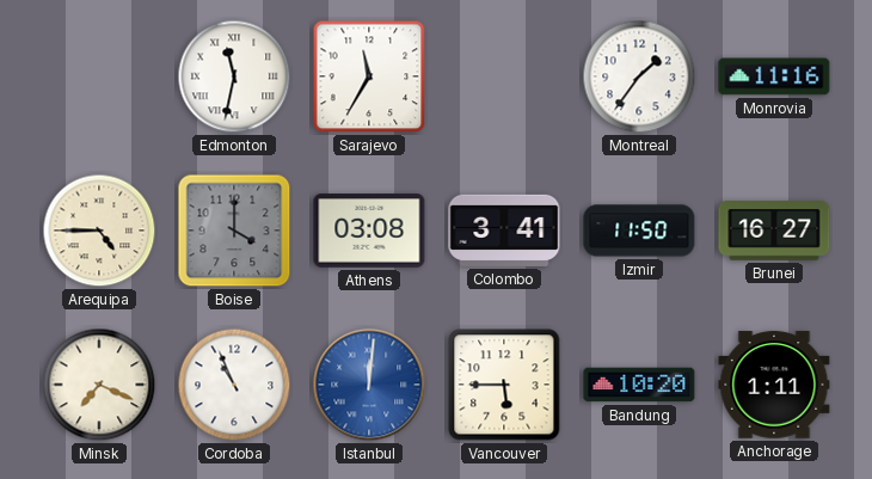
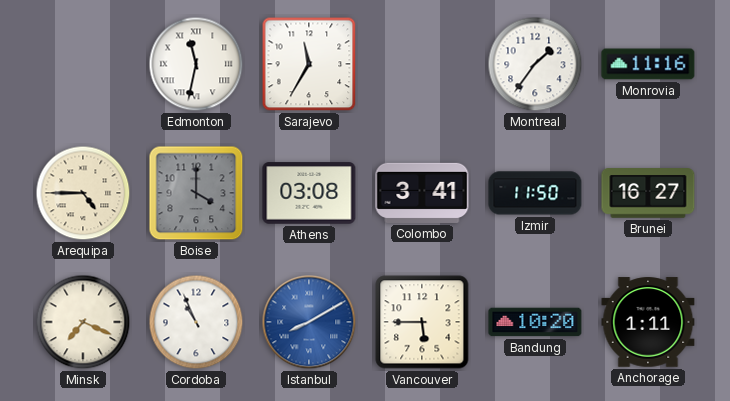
Istanbul: 12:01 -> 8:10
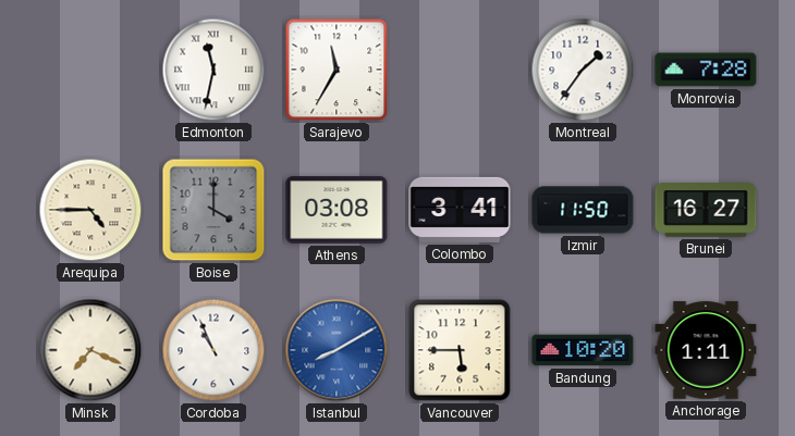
Monrovia: 11:16 -> 7:28
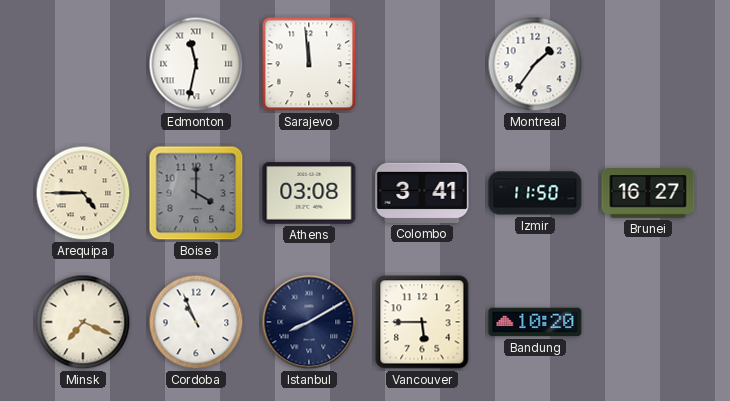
Sarajevo: 11:35 -> 11:59
Monrovia: 7:28 -> none
Istanbul dial: blue -> navy
Anchorage: 1:11 -> none
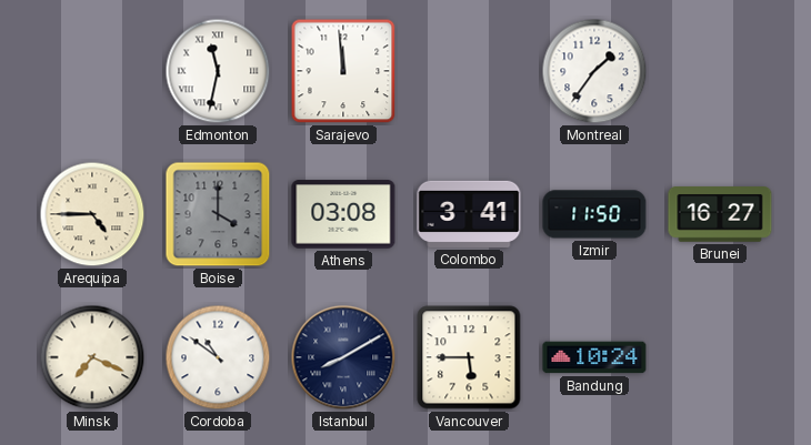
Cordoba: 10:56 -> 10:51
Bandung: 10:20 -> 10:24
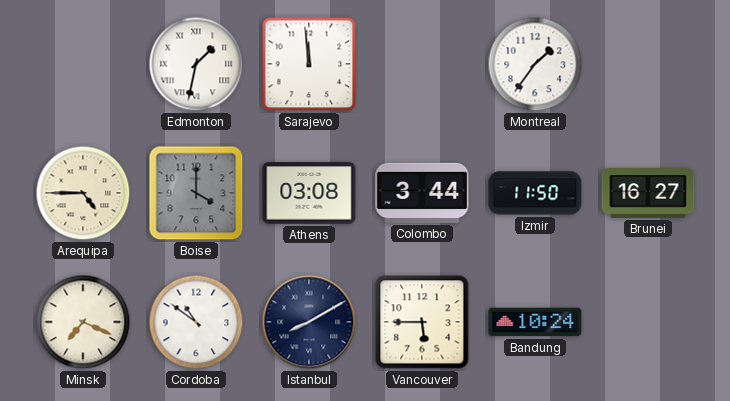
Edmonton: 11:32 -> 1:32
Colombo: 3:41 -> 3:44
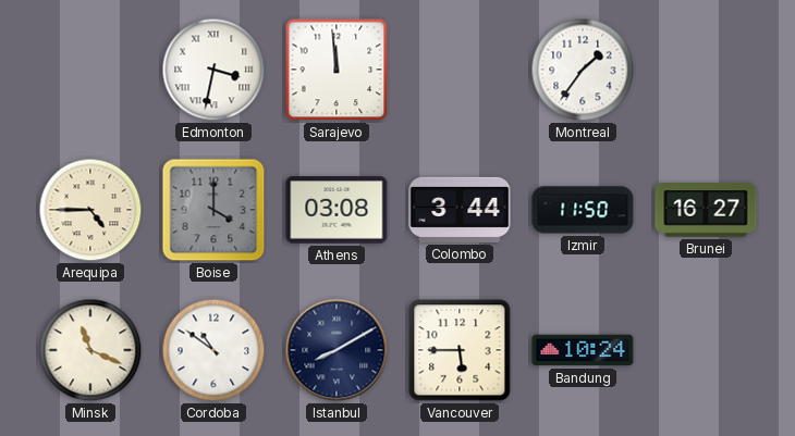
Edmonton: 1:32 -> 3:32
Minsk: 7:19 -> 11:19
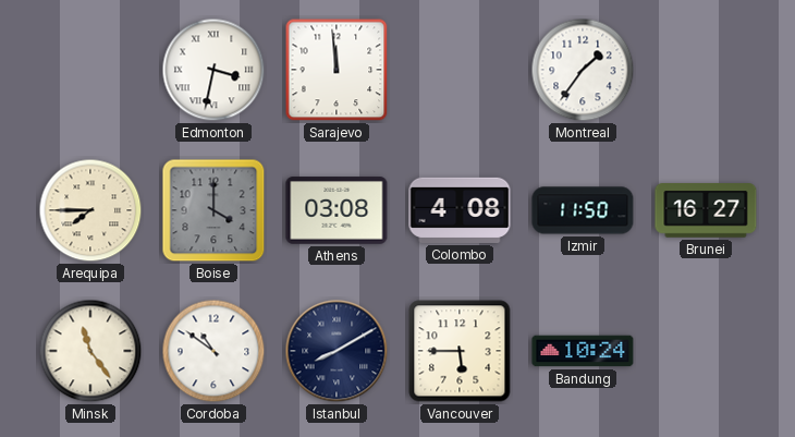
Arequipa: 4:45 -> 7:45
Colombo: 3:44 -> 4:08
Minsk: 11:19 -> 11:24
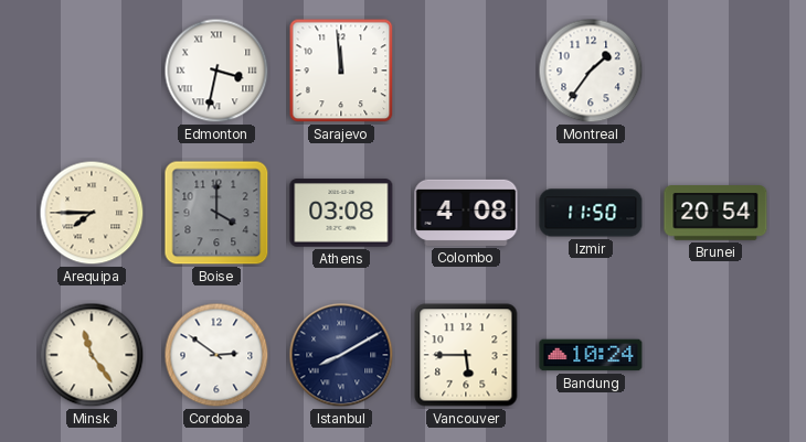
Brunei: 16:27 -> 20:54
Cordoba: 10:51 -> 2:51
